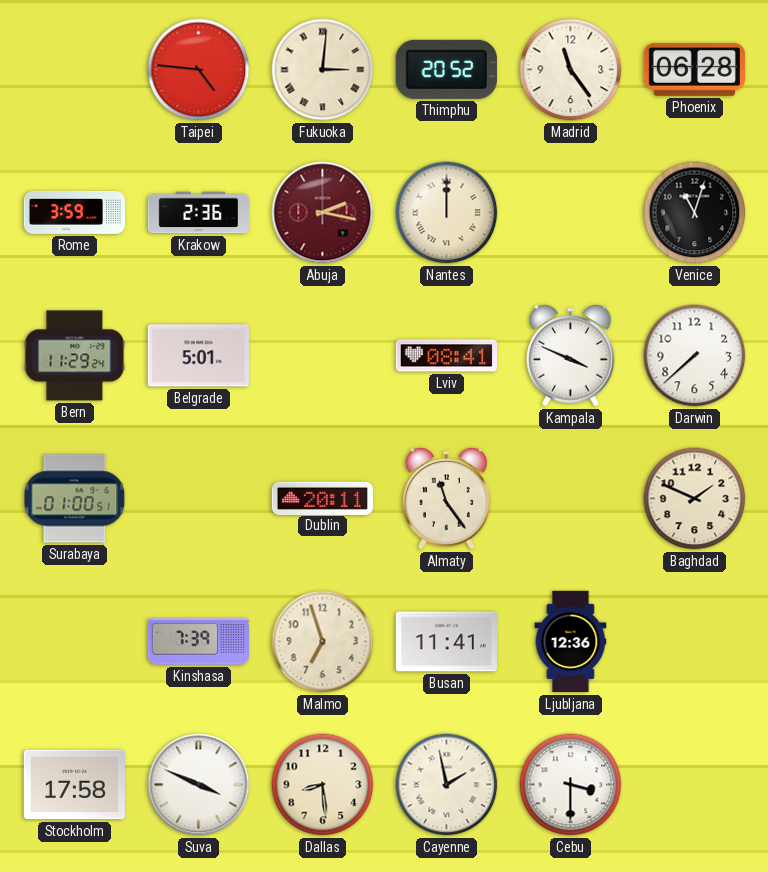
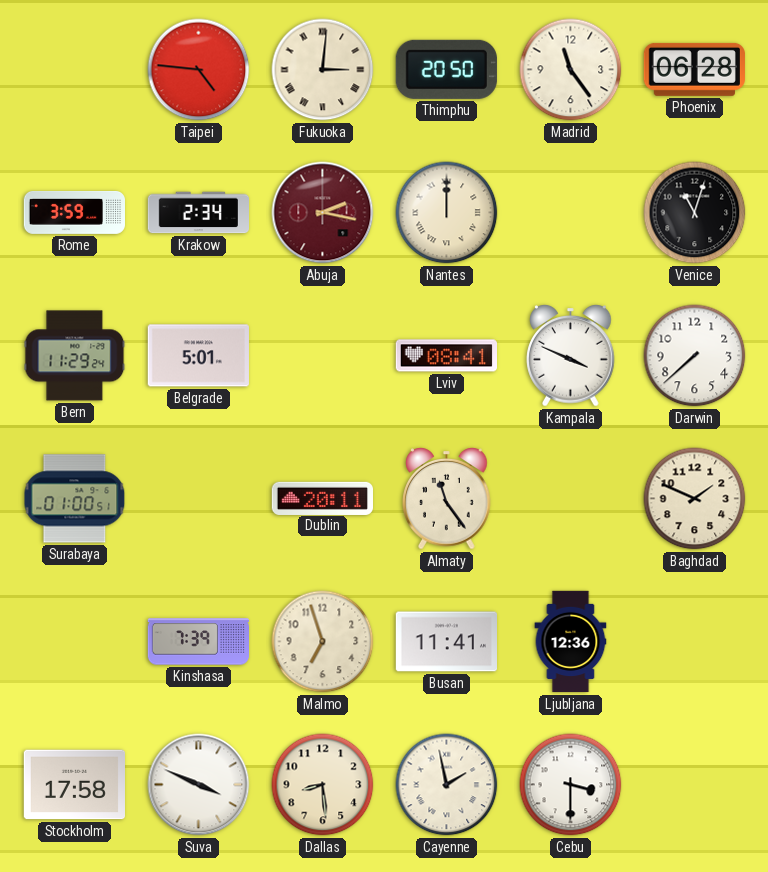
Thimphu: 20:52 -> 20:50
Krakow: 2:36 -> 2:34
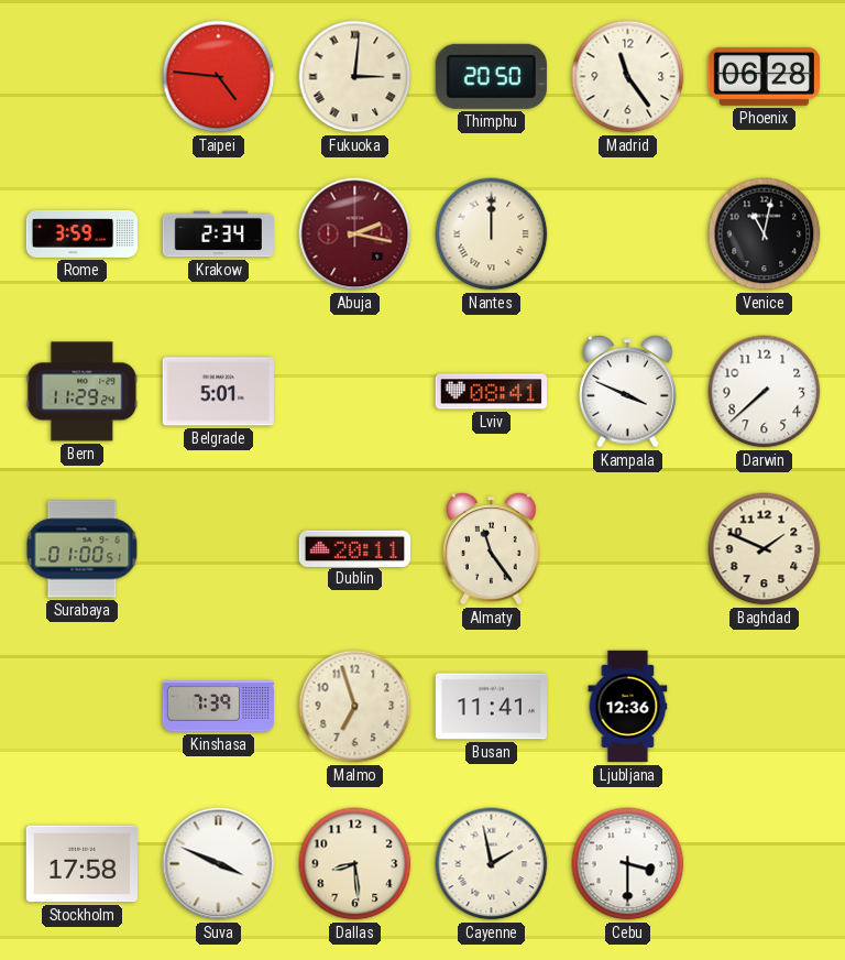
Venice: 11:03 -> 11:02
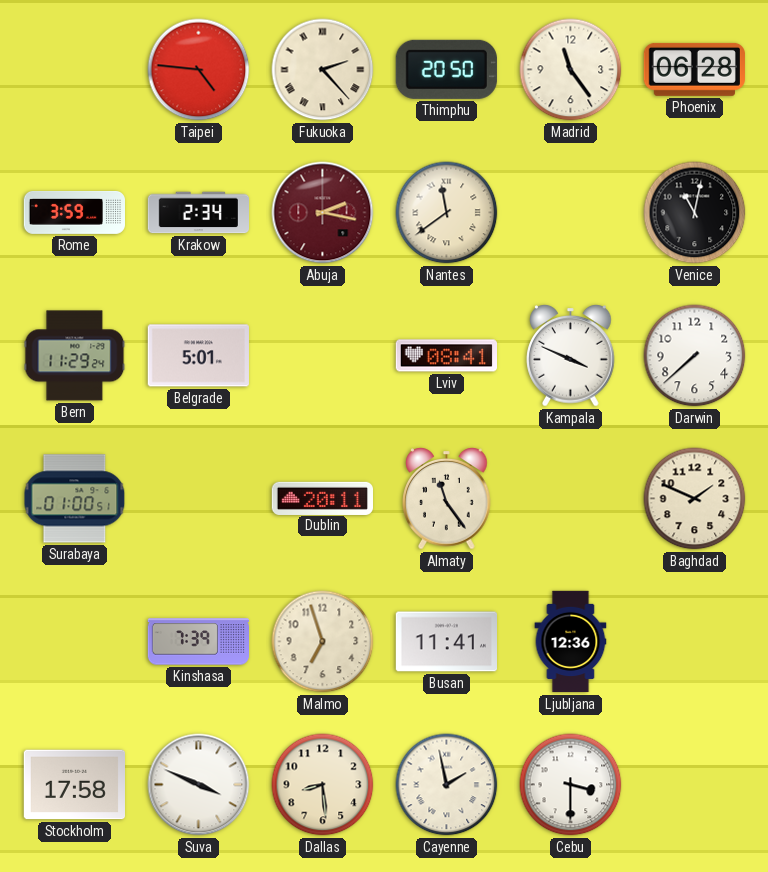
Fukuoka: 3:01 -> 2:23
Nantes: 12:00 -> 11:39
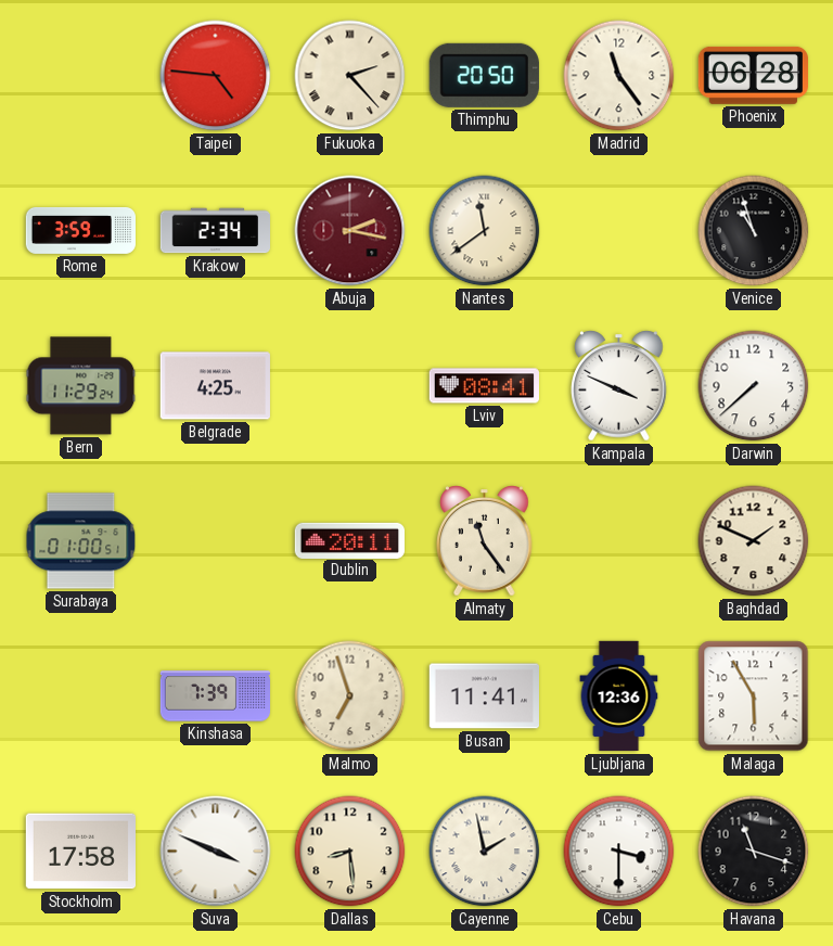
Venice: 11:02 -> 10:57
Belgrade: 5:01 -> 4:25
Malaga: none -> 5:55
Havana: none -> 11:18
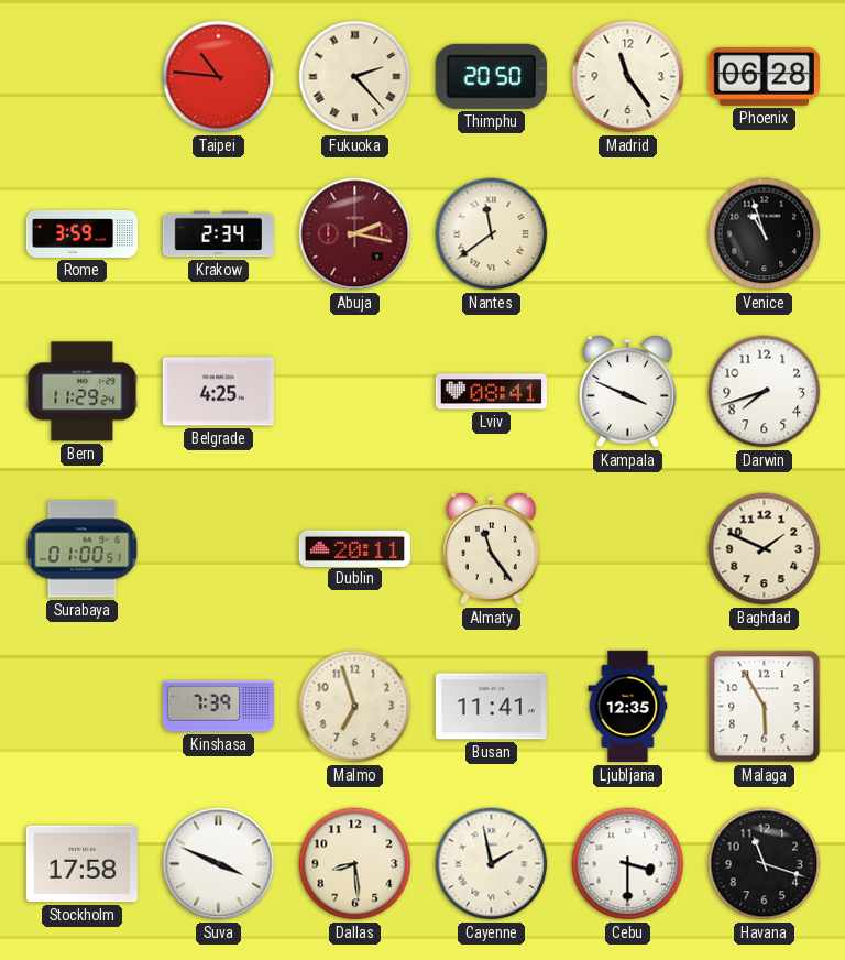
Taipei: 4:46 -> 10:46
Darwin: 7:38 -> 7:42
Ljubljana: 12:36 -> 12:35
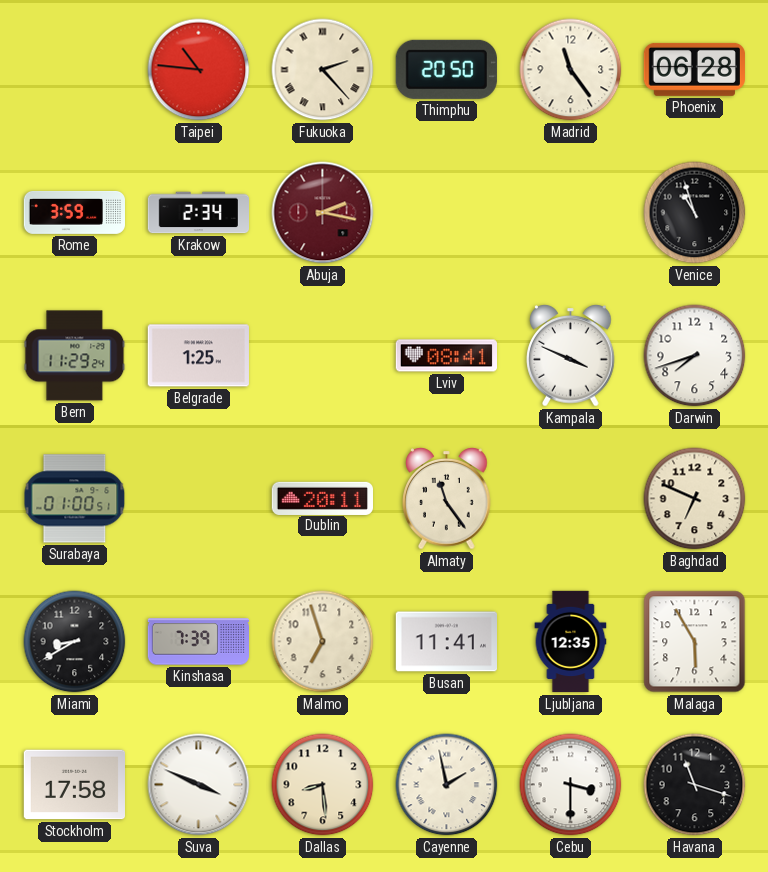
Nantes: 11:39 -> none
Belgrade: 4:25 -> 1:25
Baghdad: 1:49 -> 6:49
Miami: none -> 8:40
